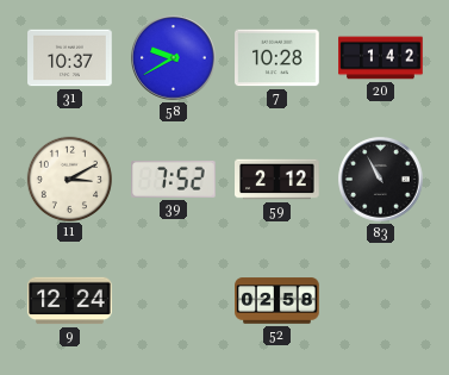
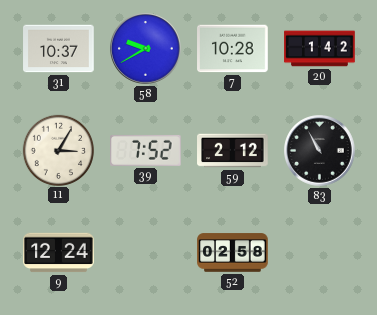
11: 3:10 -> 3:05
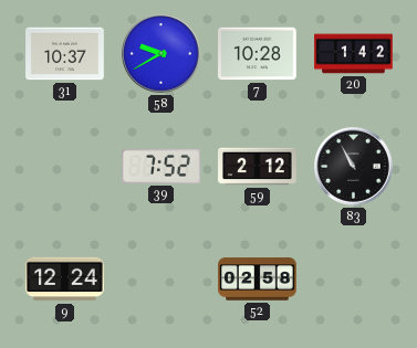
11: 3:05 -> none
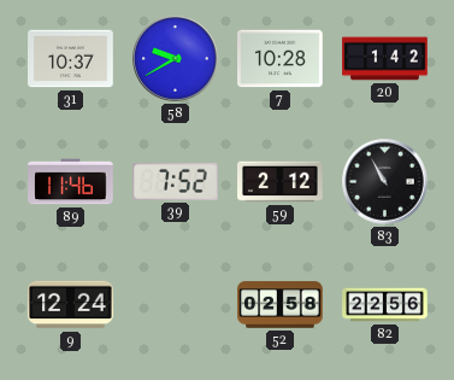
89: none -> 11:46
82: none -> 22:56
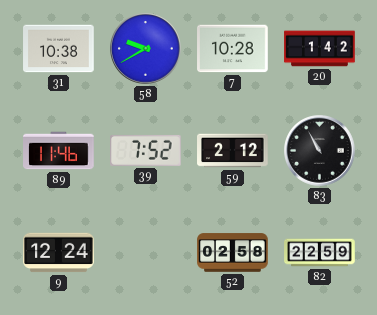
31: 10:37 -> 10:38
82: 22:56 -> 22:59
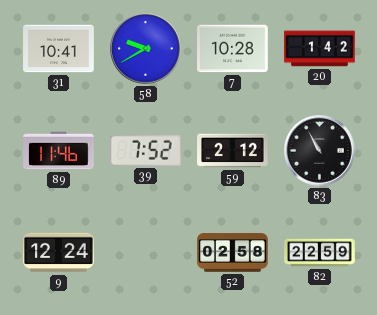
31: 10:38 -> 10:41
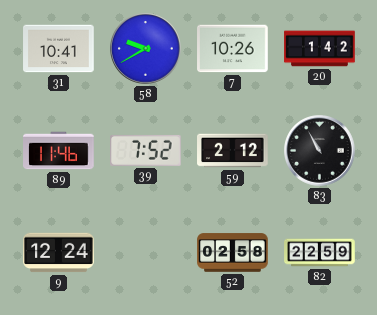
7: 10:28 -> 10:26
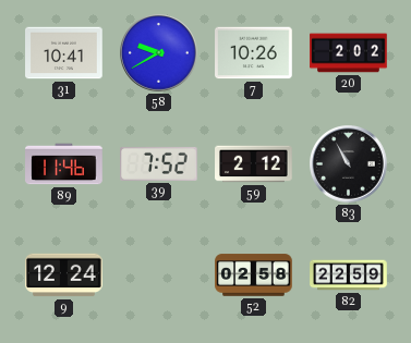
20: 1:42 -> 2:02
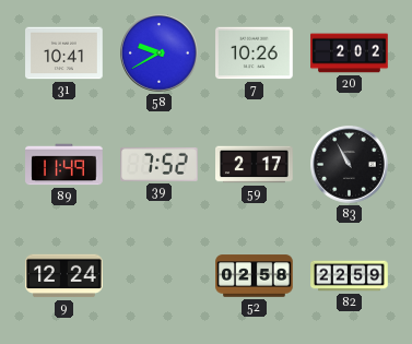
89: 11:46 -> 11:49
59: 2:12 -> 2:17
